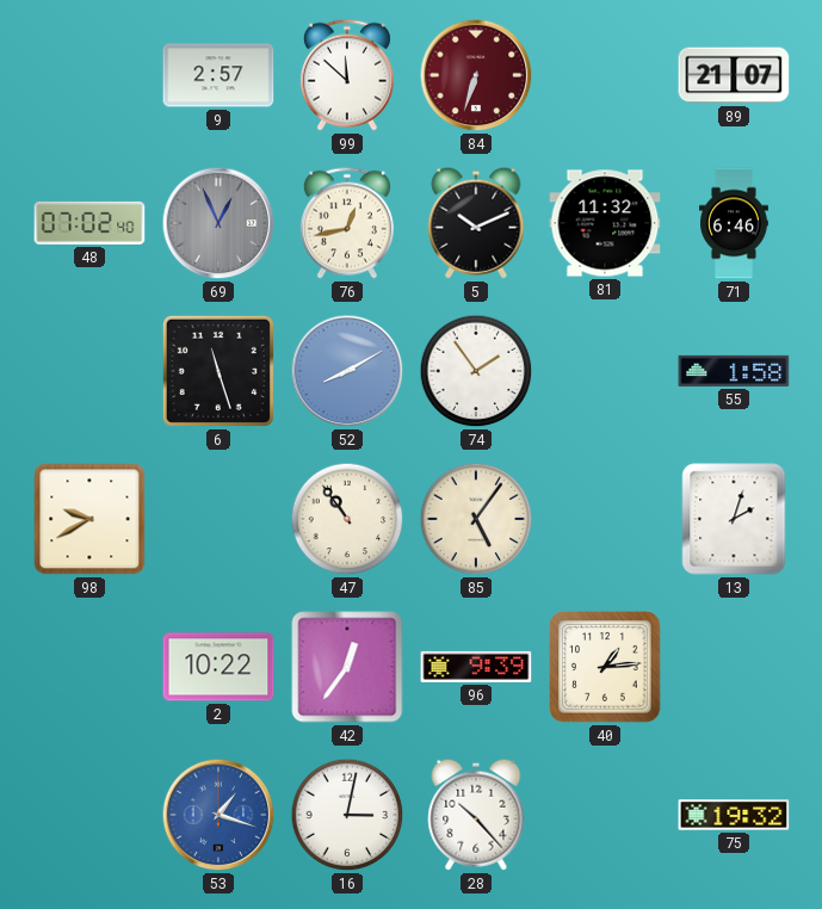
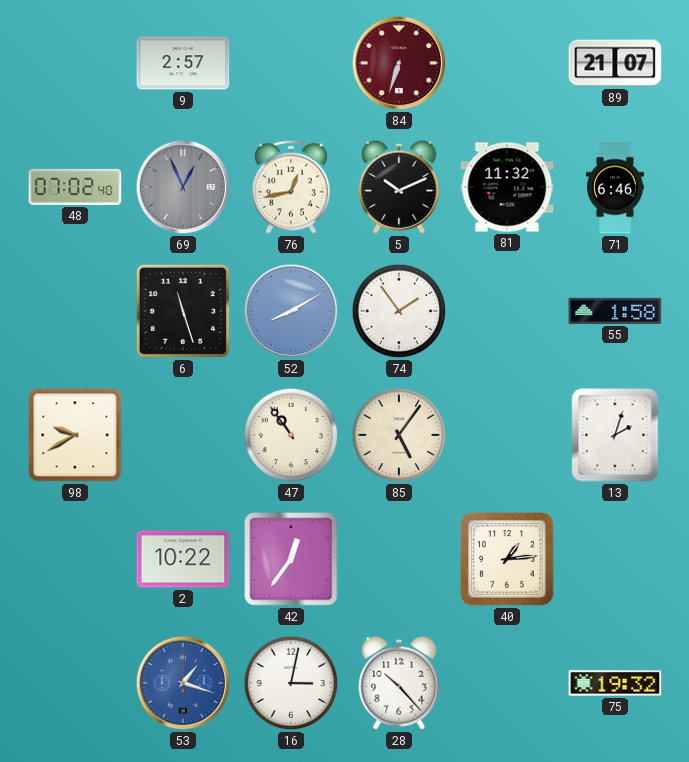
99: 11:52 -> none
96: 9:39 -> none
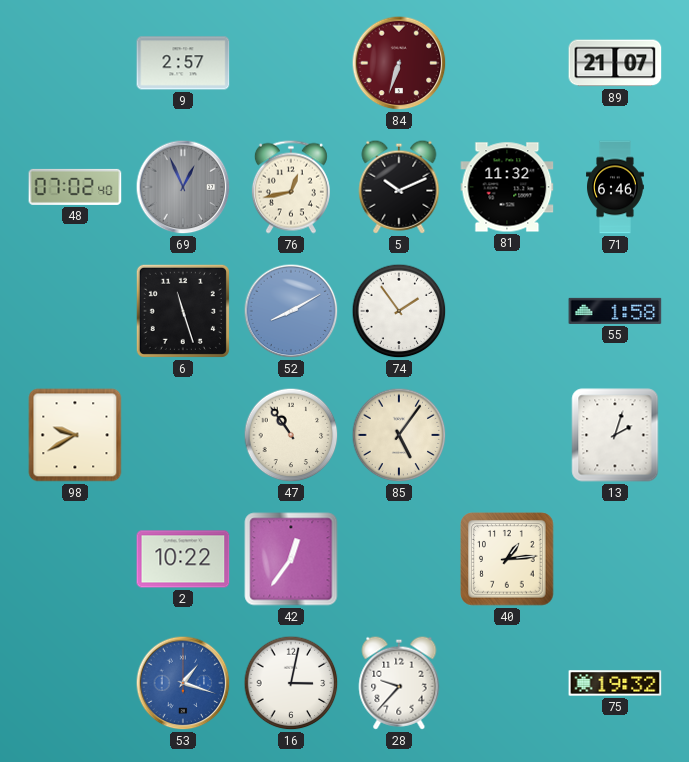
28: 10:23 -> 9:37
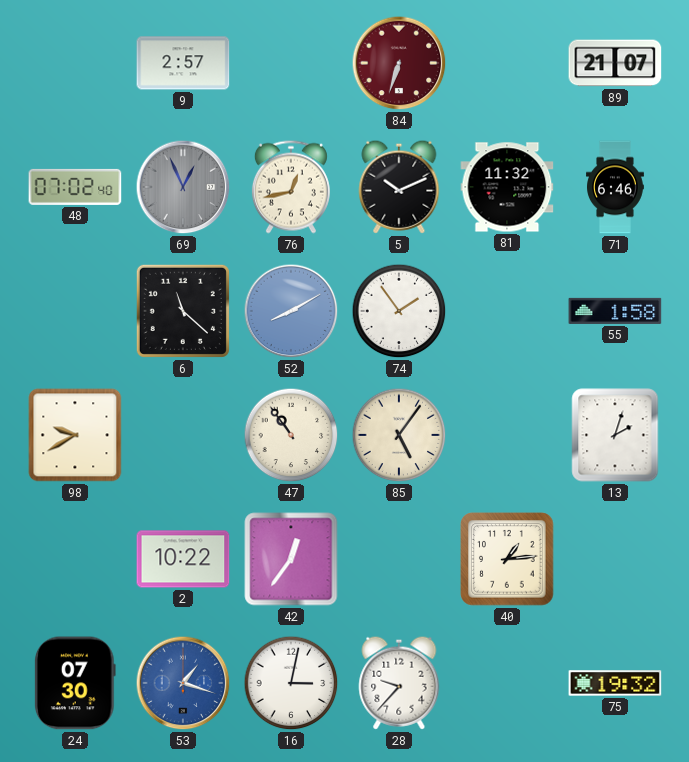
6: 11:27 -> 11:22
24: none -> 07:30
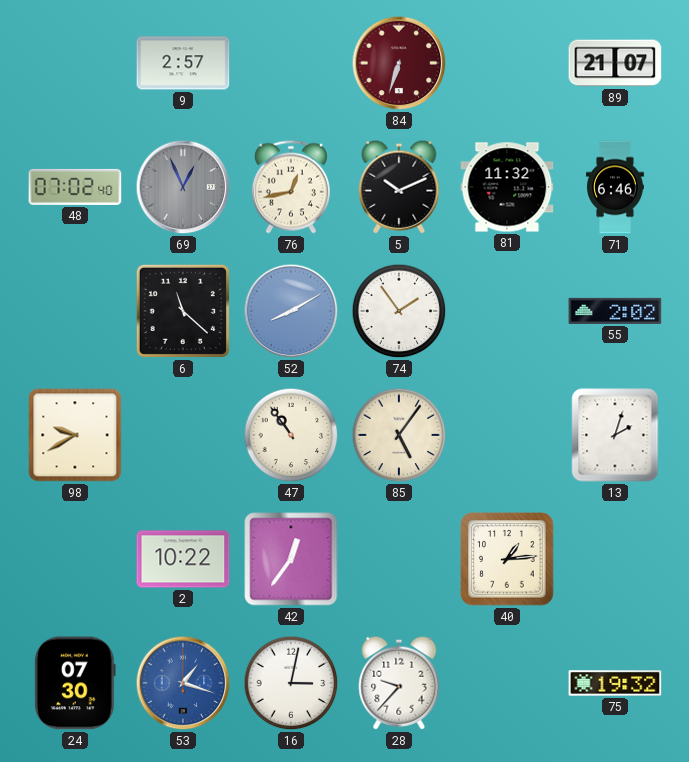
55: 1:58 -> 2:02
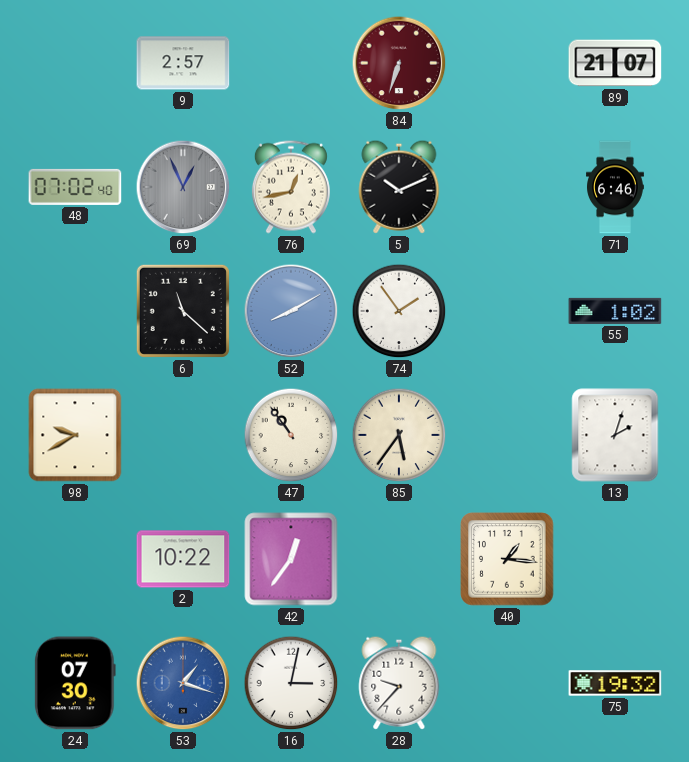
81: 11:32 -> none
55: 2:02 -> 1:02
85: 5:06 -> 5:36
40: 1:14 -> 1:16
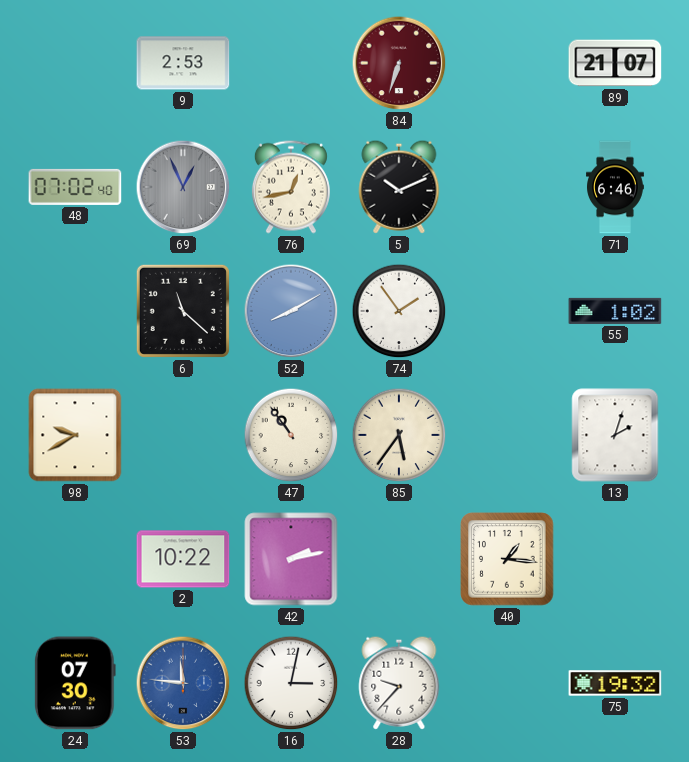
9: 2:57 -> 2:53
42: 12:36 -> 2:13
53: 1:18 -> 11:46
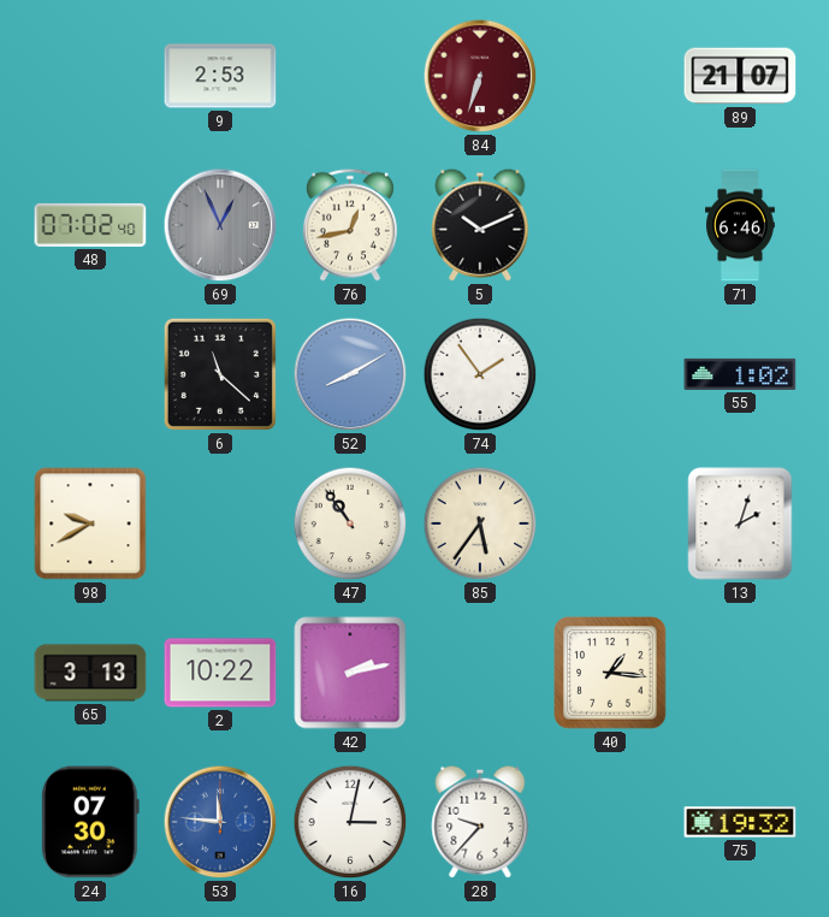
65: none -> 3:13
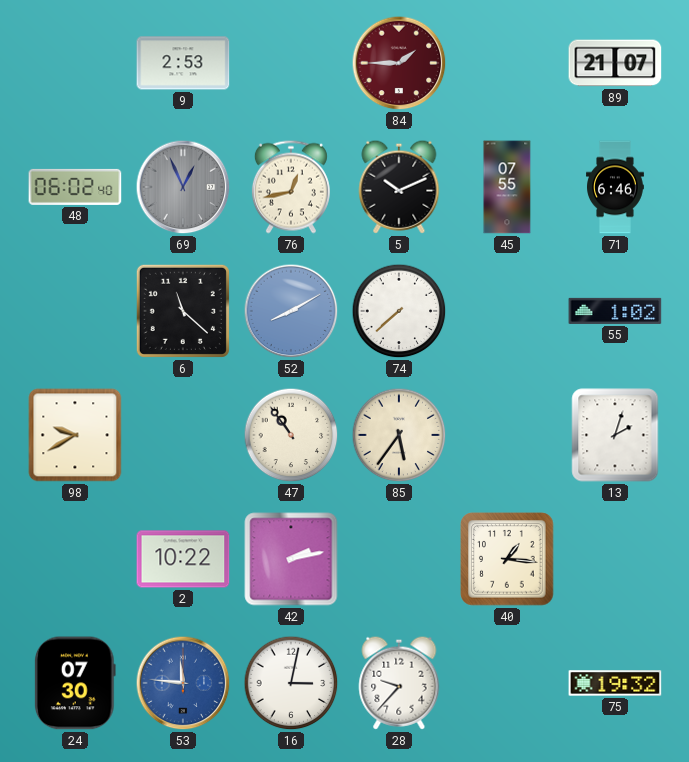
84: 6:33 -> 1:45
48: 07:02 -> 06:02
45: none -> 07:55
74: 1:54 -> 7:38
65: 3:13 -> none
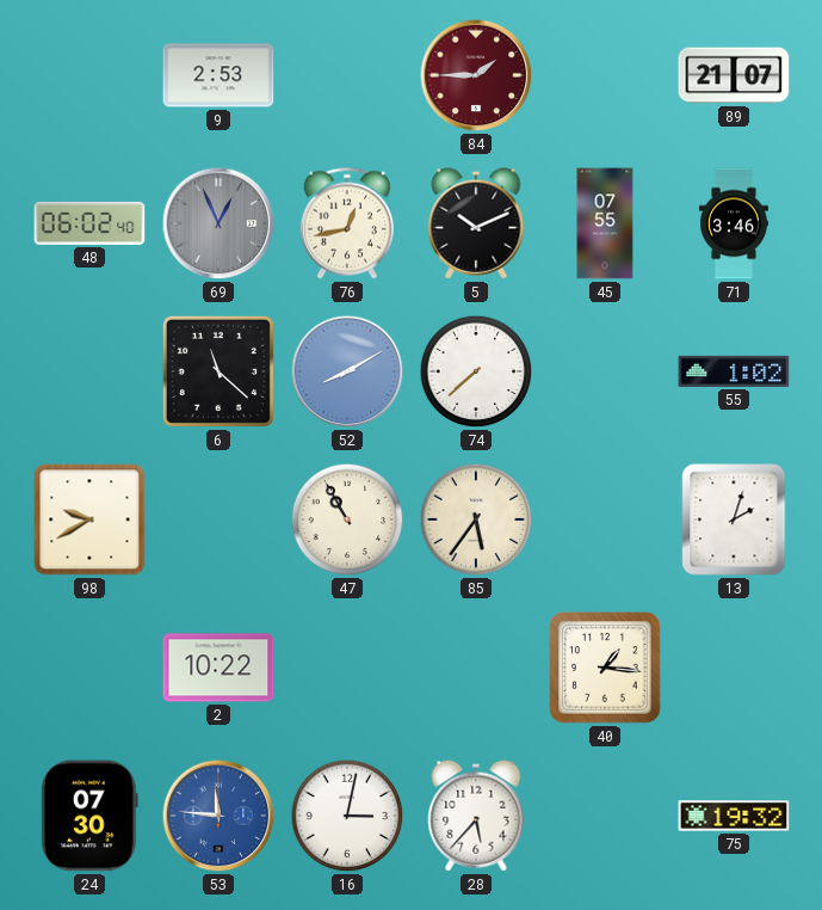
71: 6:46 -> 3:46
47: 10:54 -> 10:55
42: 2:13 -> none
28: 9:37 -> 5:37
